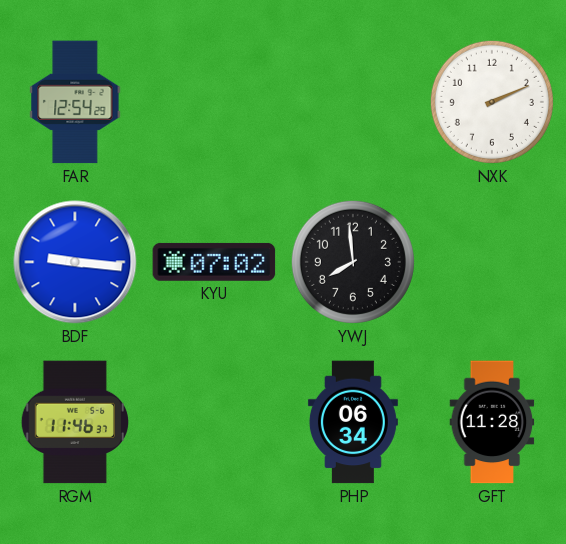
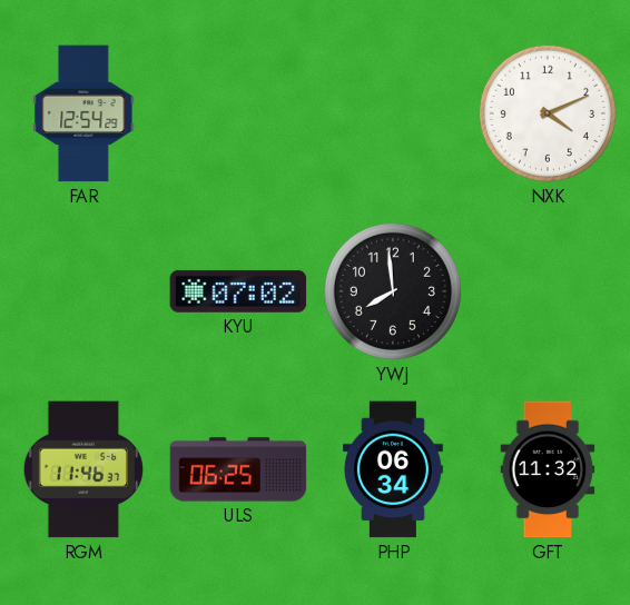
NXK: 2:11 -> 4:11
BDF: 9:16 -> none
ULS: none -> 06:25
GFT: 11:28 -> 11:32
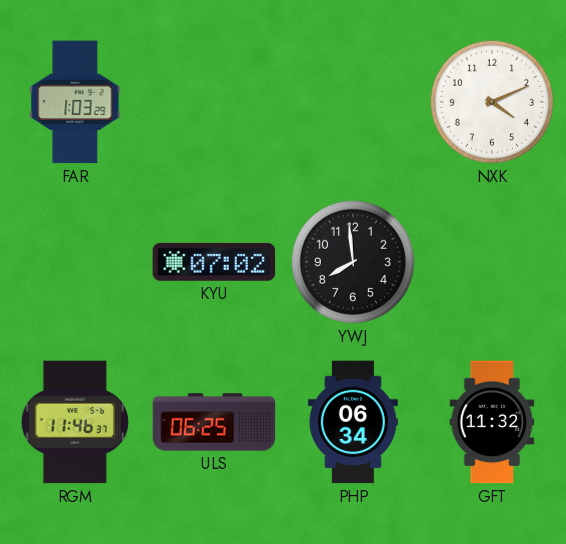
FAR: 12:54 -> 1:03
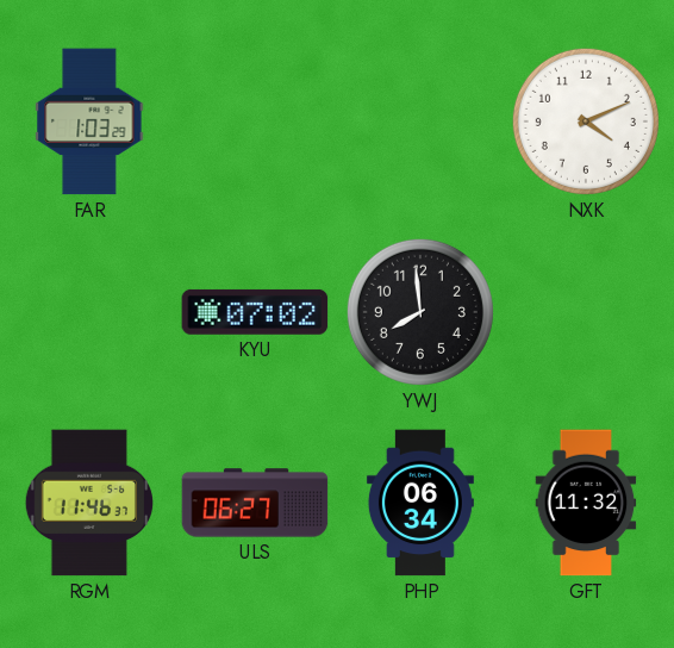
ULS: 06:25 -> 06:27
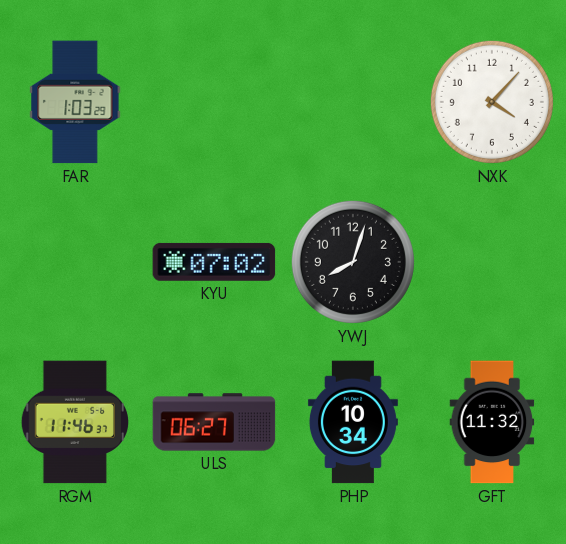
NXK: 4:11 -> 4:07
YWJ: 7:59 -> 8:03
PHP: 06:34 -> 10:34
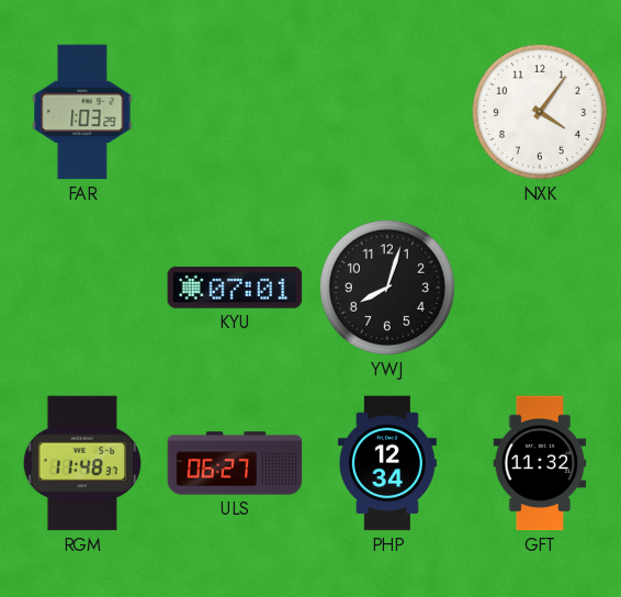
NXK: 4:07 -> 4:06
KYU: 07:02 -> 07:01
RGM: 11:46 -> 11:48
PHP: 10:34 -> 12:34
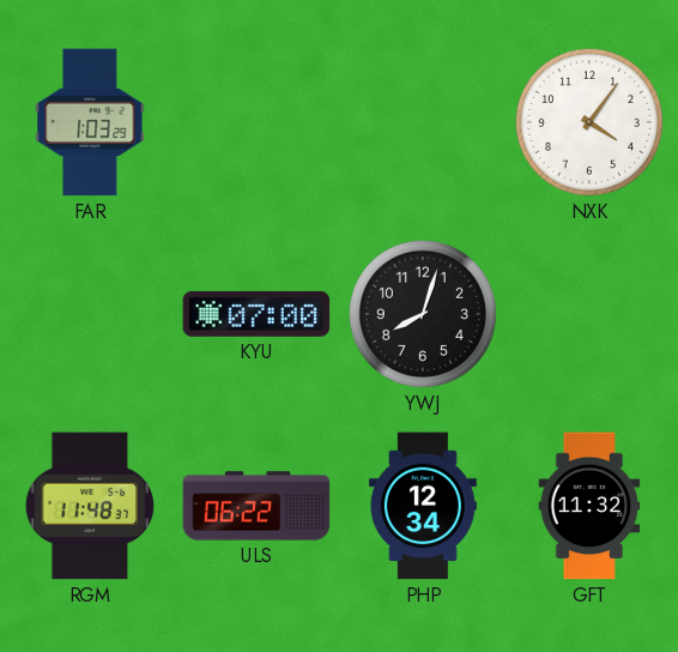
KYU: 07:01 -> 07:00
ULS: 06:27 -> 06:22
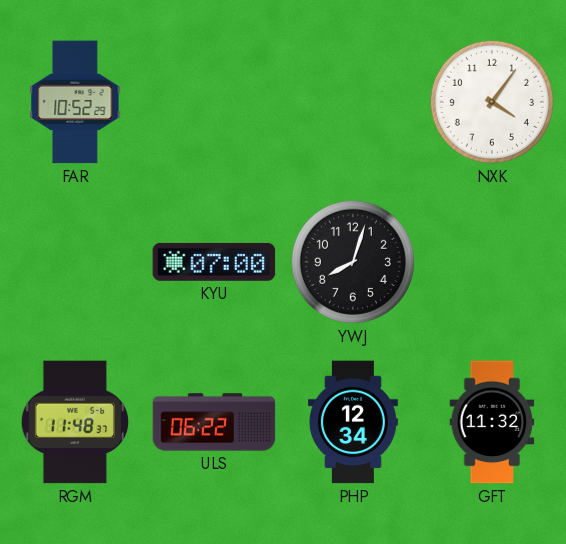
FAR: 1:03 -> 10:52
